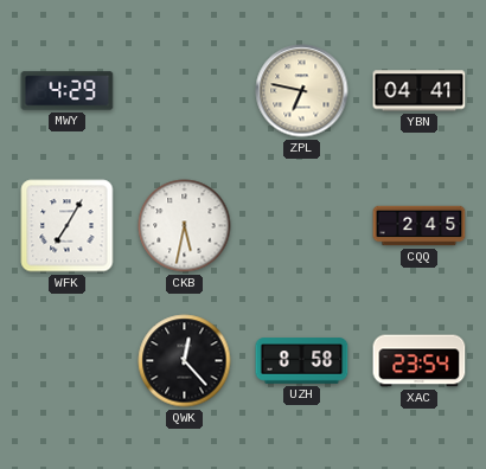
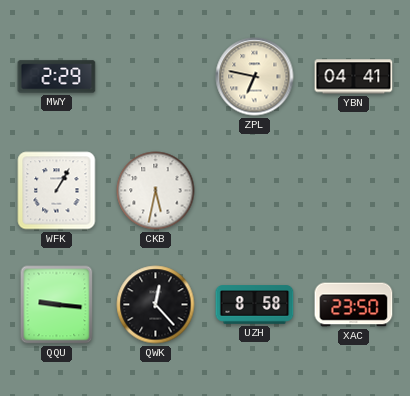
MWY: 4:29 -> 2:29
WFK: 7:05 -> 1:05
CQQ: 2:45 -> none
QQU: none -> 9:16
XAC: 23:54 -> 23:50
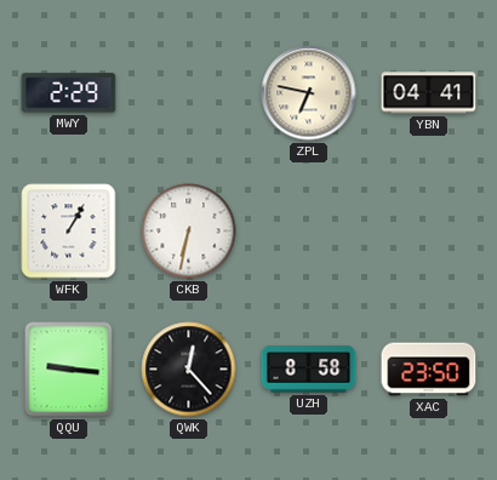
CKB: 5:32 -> 6:32
